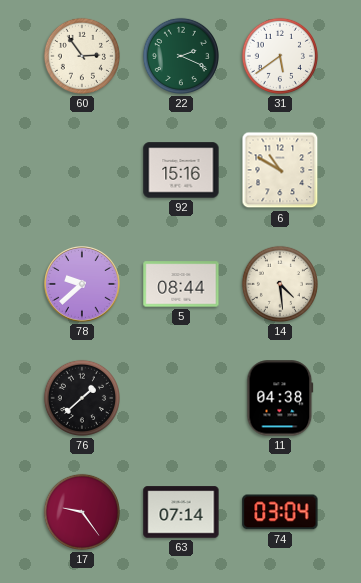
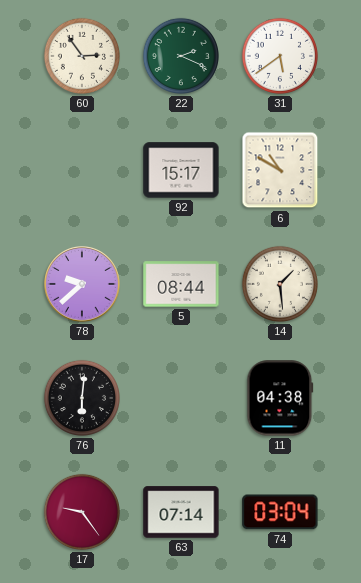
92: 15:16 -> 15:17
14: 4:29 -> 1:29
76: 1:38 -> 6:01
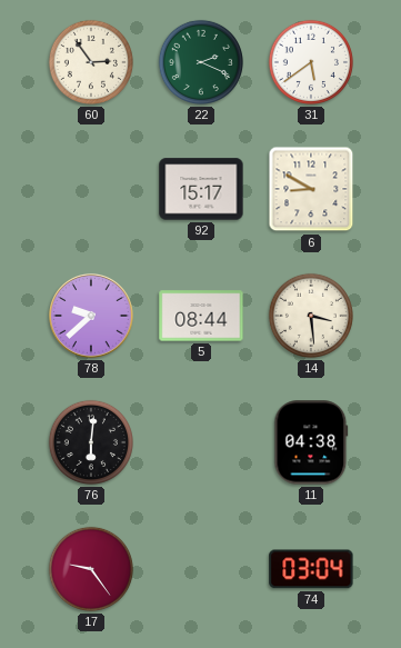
6: 10:50 -> 8:50
14: 1:29 -> 3:29
63: 07:14 -> none
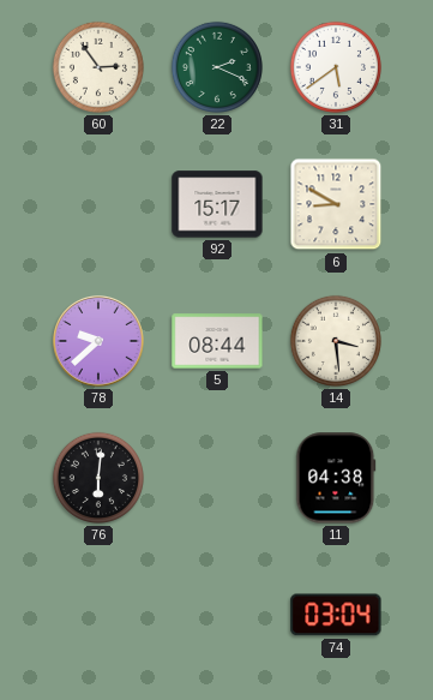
17: 9:24 -> none
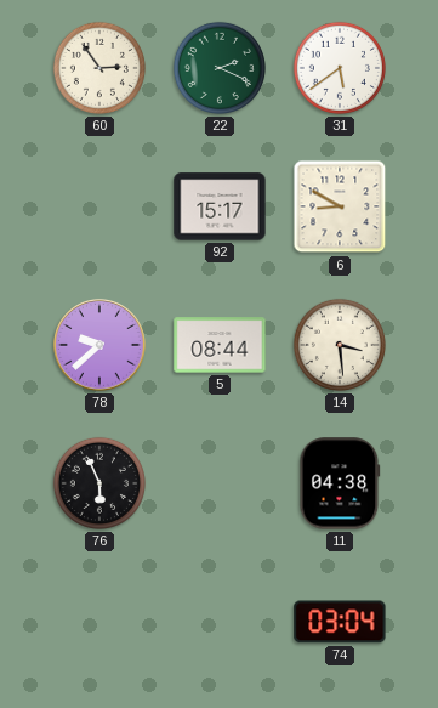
76: 6:01 -> 5:56
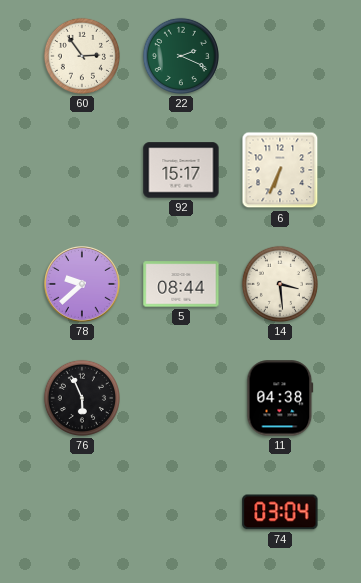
31: 5:39 -> none
6: 8:50 -> 6:34
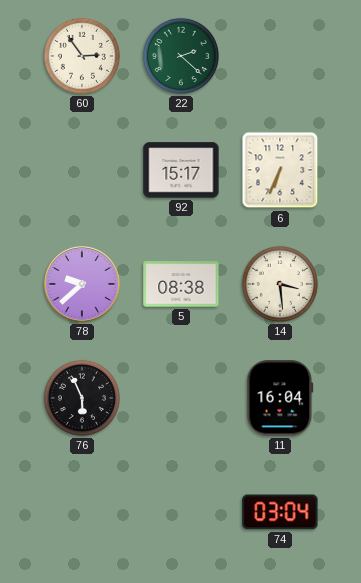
22: 2:19 -> 2:22
5: 08:44 -> 08:38
11: 04:38 -> 16:04
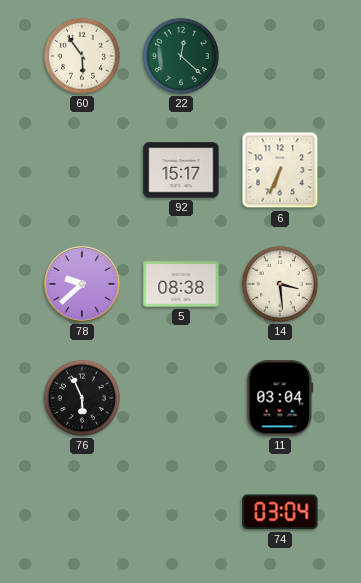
60: 2:54 -> 5:54
22: 2:22 -> 12:22
11: 16:04 -> 03:04
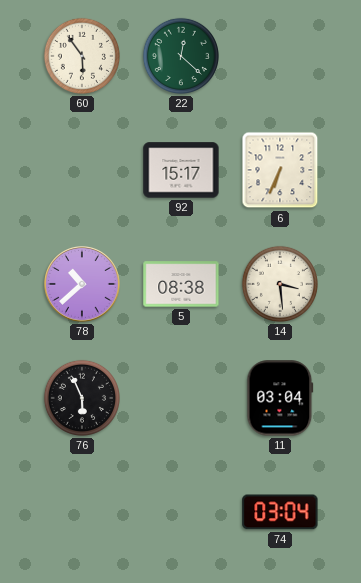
78: 9:38 -> 10:38
